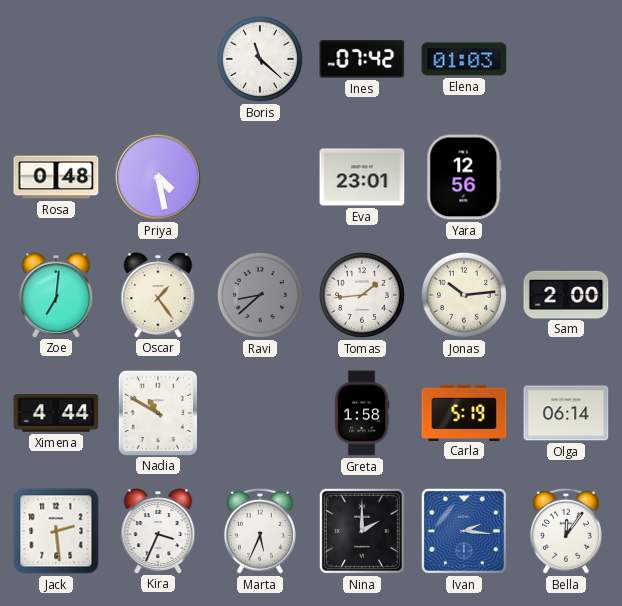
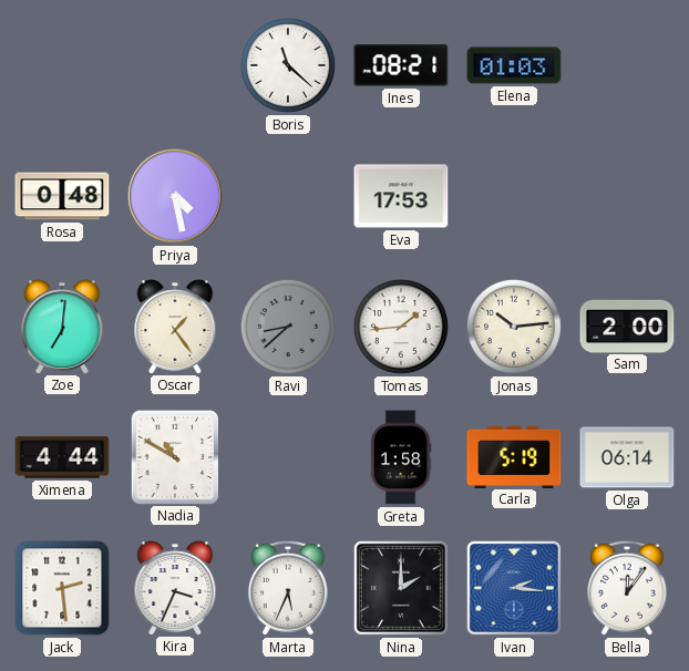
Ines: 07:42 -> 08:21
Eva: 23:01 -> 17:53
Yara: 12:56 -> none
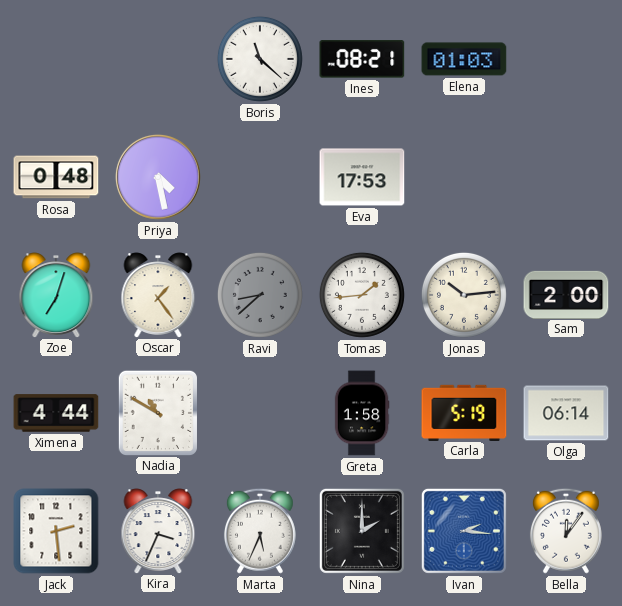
Zoe: 7:01 -> 7:03
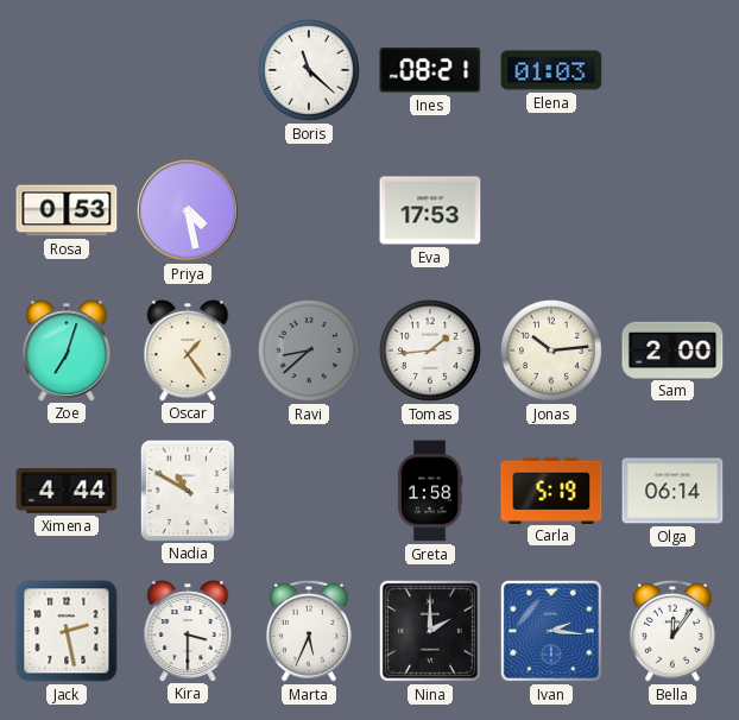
Rosa: 0:48 -> 0:53
Jack: 2:29 -> 2:28
Kira: 3:34 -> 3:30
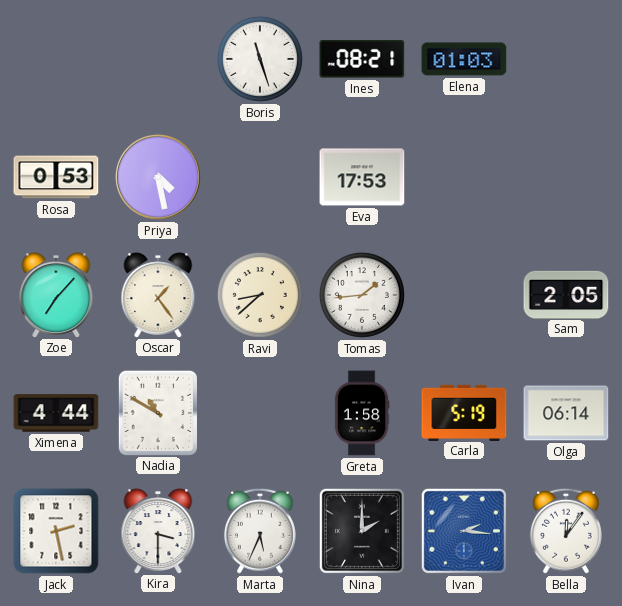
Boris: 11:22 -> 11:27
Zoe: 7:03 -> 7:07
Ravi dial: grey -> cream
Jonas: 10:14 -> none
Sam: 2:00 -> 2:05
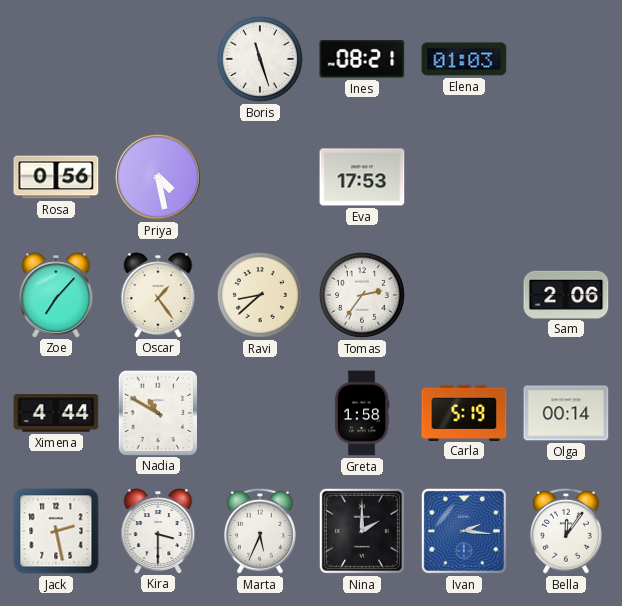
Rosa: 0:53 -> 0:56
Tomas: 1:44 -> 2:36
Sam: 2:05 -> 2:06
Olga: 06:14 -> 00:14
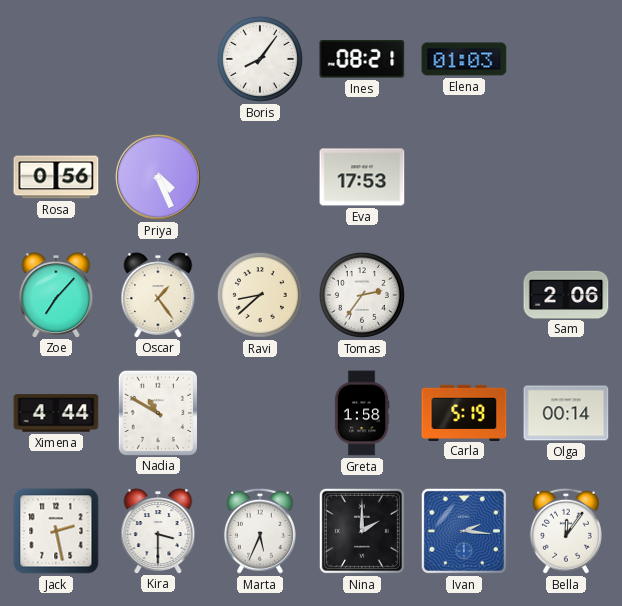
Boris: 11:27 -> 8:06
Priya: 4:28 -> 4:26
